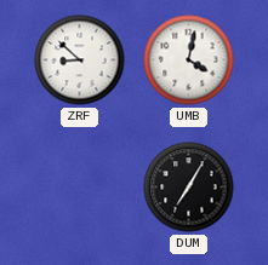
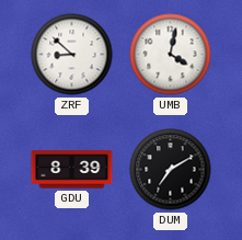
GDU: none -> 8:39
DUM: 7:05 -> 7:10
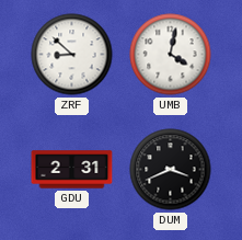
GDU: 8:39 -> 2:31
DUM: 7:10 -> 3:41
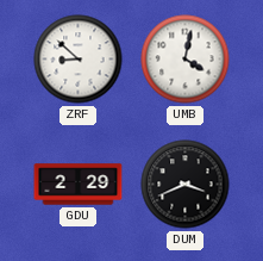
GDU: 2:31 -> 2:29
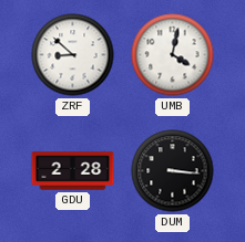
GDU: 2:29 -> 2:28
DUM: 3:41 -> 3:16
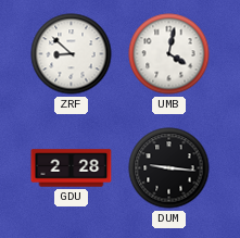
DUM: 3:16 -> 9:16
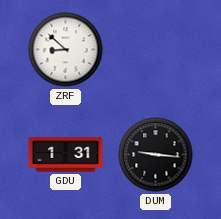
UMB: 4:02 -> none
GDU: 2:28 -> 1:31
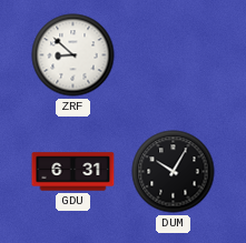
GDU: 1:31 -> 6:31
DUM: 9:16 -> 10:05
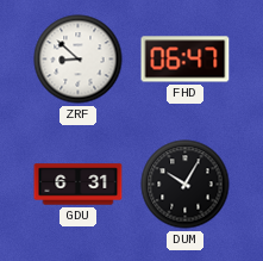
FHD: none -> 06:47
